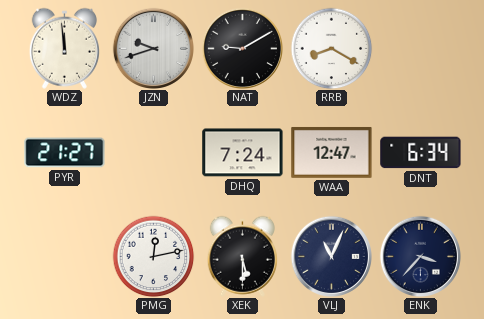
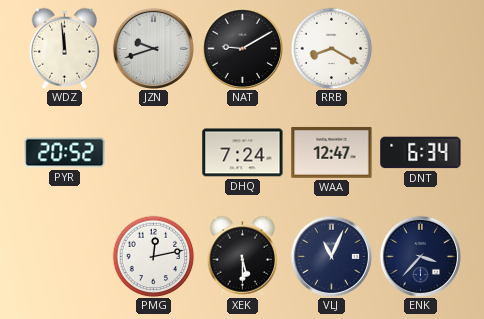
PYR: 21:27 -> 20:52
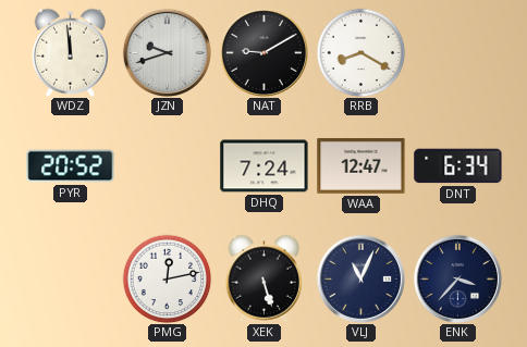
XEK: 5:30 -> 5:27
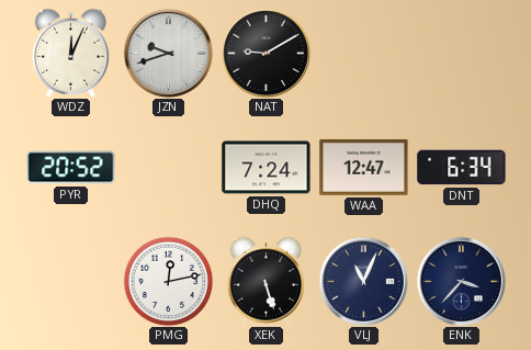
WDZ: 11:59 -> 12:04
RRB: 8:20 -> none
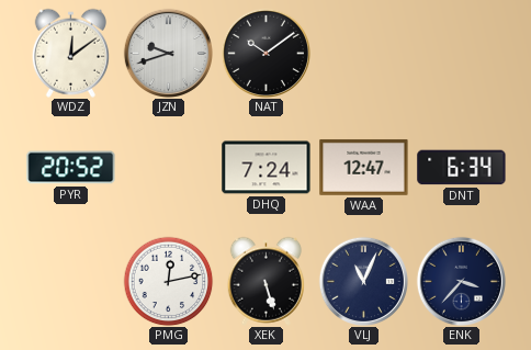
WDZ: 12:04 -> 12:09
NAT: 9:10 -> 10:09
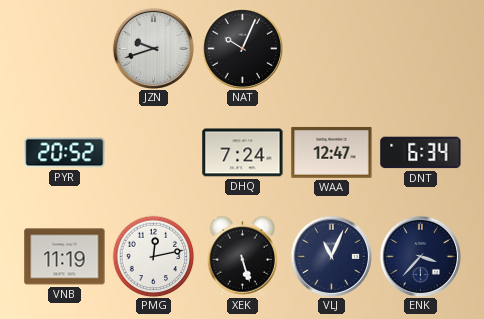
WDZ: 12:09 -> none
NAT: 10:09 -> 10:04
VNB: none -> 11:19
